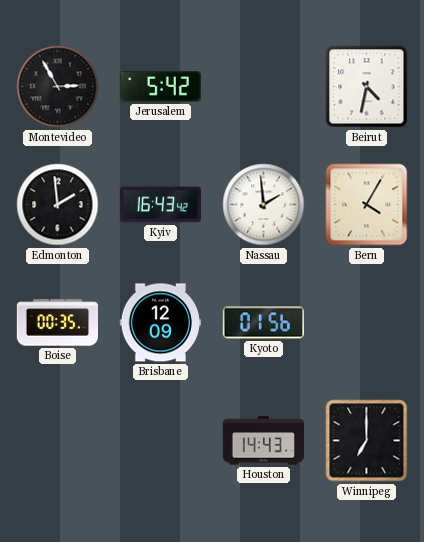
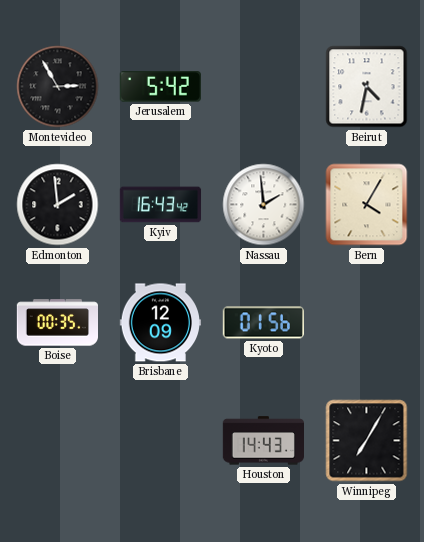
Winnipeg: 7:00 -> 7:05
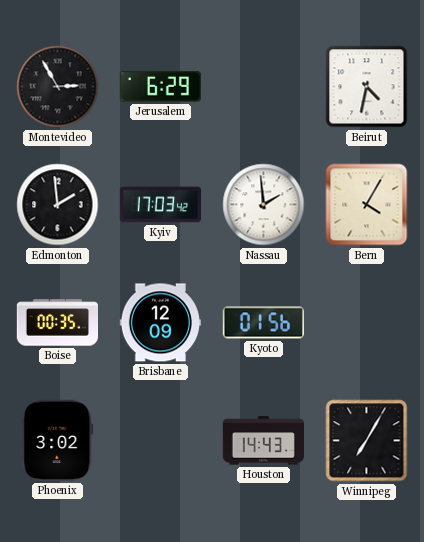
Jerusalem: 5:42 -> 6:29
Kyiv: 16:43 -> 17:03
Phoenix: none -> 3:02
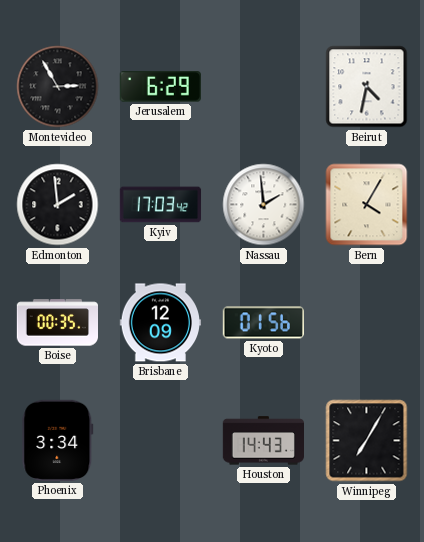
Phoenix: 3:02 -> 3:34
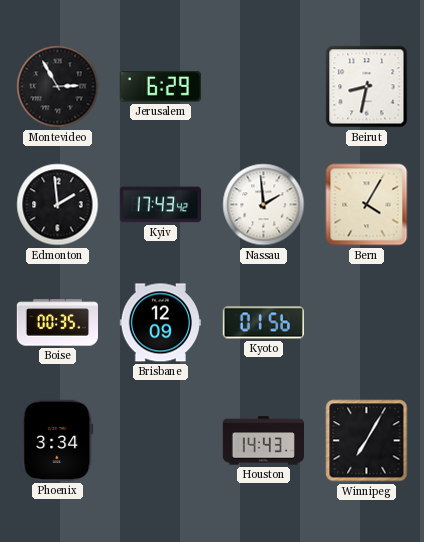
Beirut: 4:32 -> 8:32
Kyiv: 17:03 -> 17:43
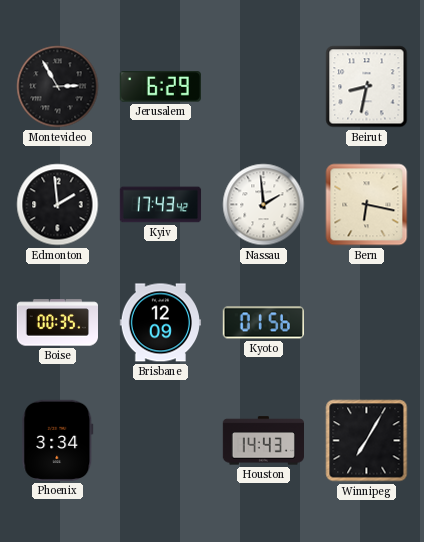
Bern: 4:05 -> 6:17
